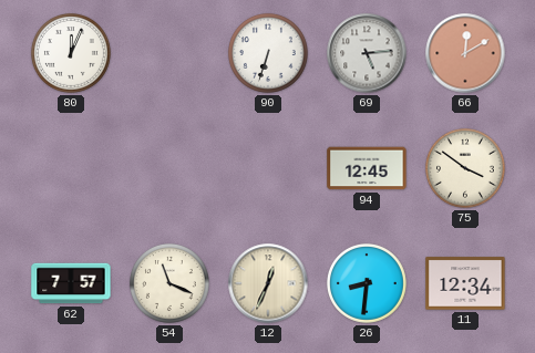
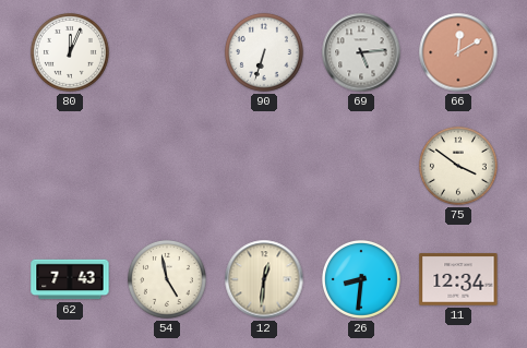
94: 12:45 -> none
62: 7:57 -> 7:43
54: 11:19 -> 4:58
12: 12:34 -> 12:31
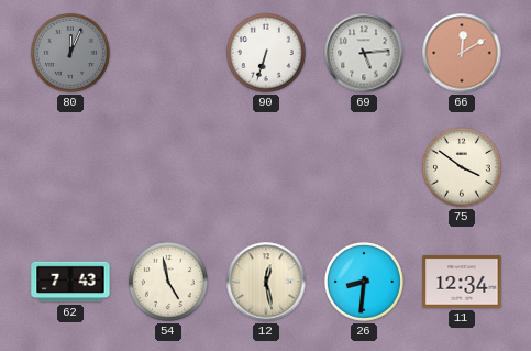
80 dial: white -> grey
12: 12:31 -> 12:28
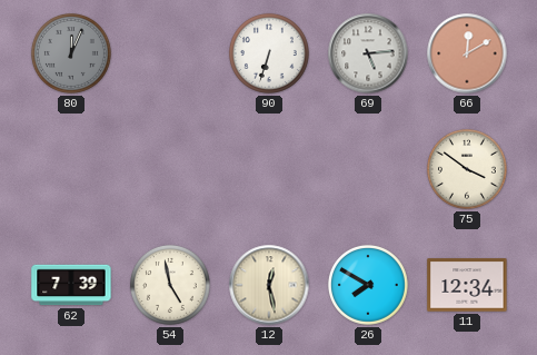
62: 7:43 -> 7:39
26: 8:31 -> 7:50
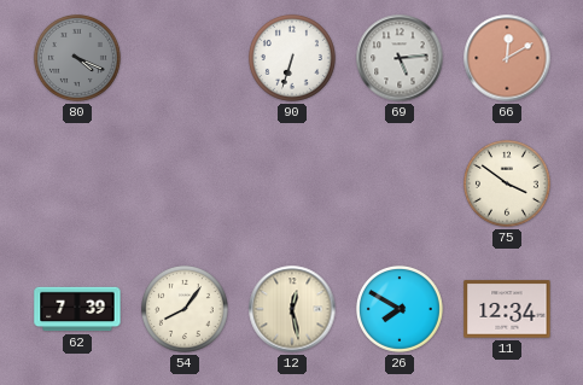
80: 12:04 -> 4:19
54: 4:58 -> 8:06
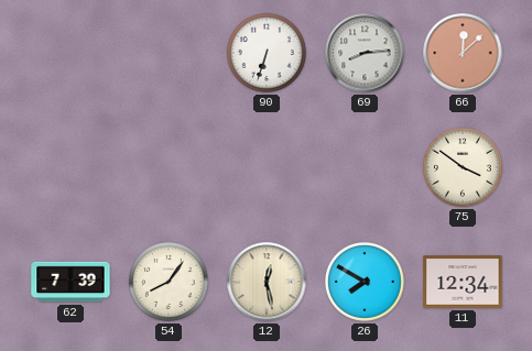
80: 4:19 -> none
69: 5:14 -> 8:14
66: 12:10 -> 12:08
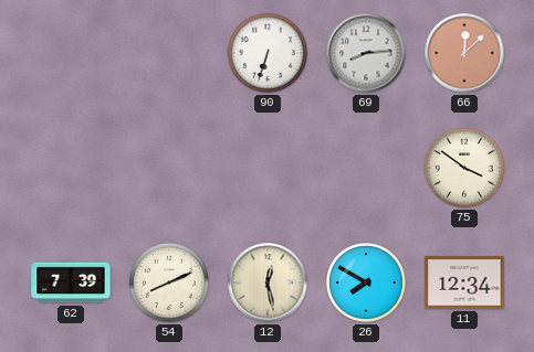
54: 8:06 -> 8:11
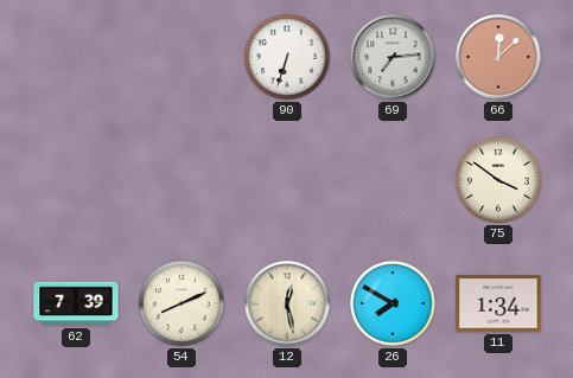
69: 8:14 -> 7:14
11: 12:34 -> 1:34
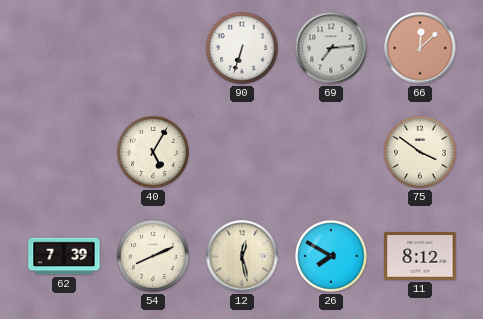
40: none -> 5:05
11: 1:34 -> 8:12
